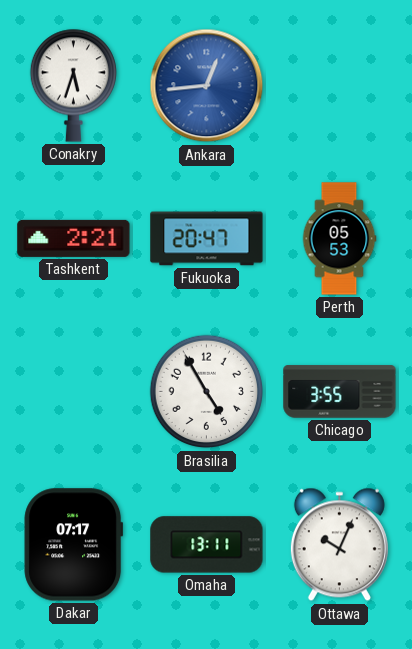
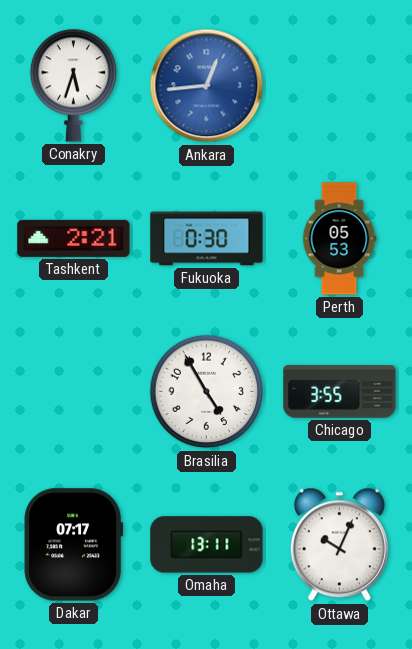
Fukuoka: 20:47 -> 0:30
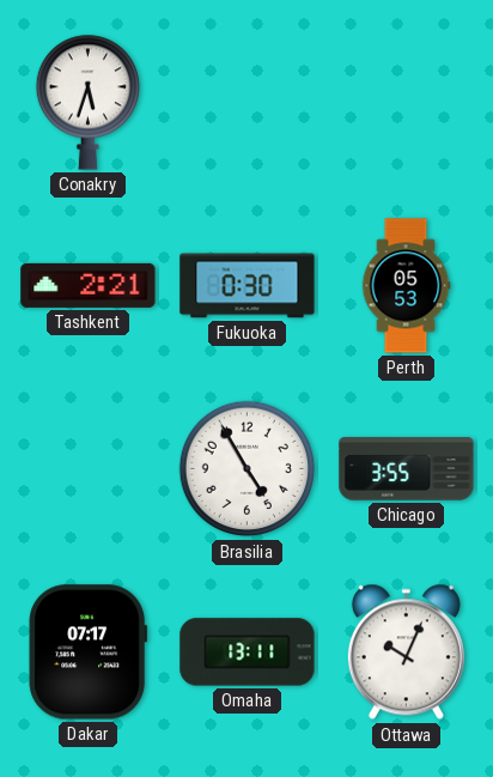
Ankara: 12:44 -> none
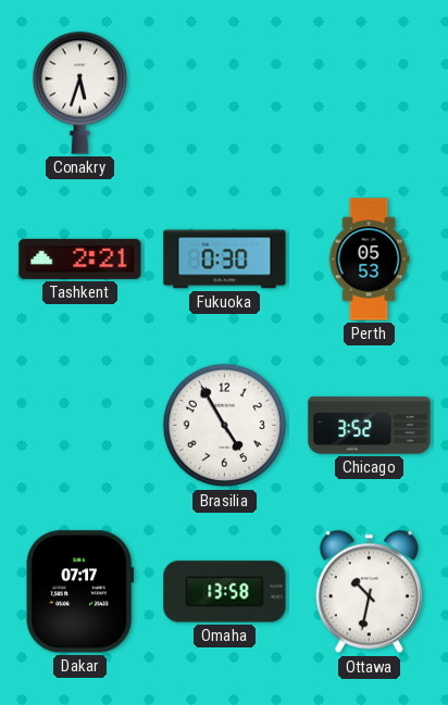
Chicago: 3:55 -> 3:52
Omaha: 13:11 -> 13:58
Ottawa: 10:04 -> 10:32
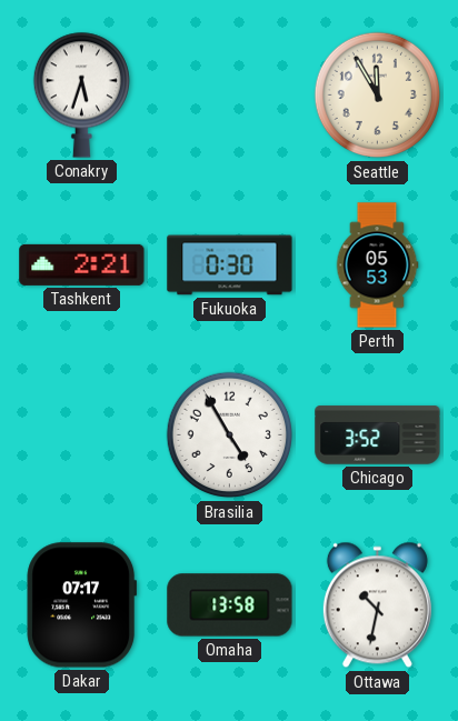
Seattle: none -> 11:55
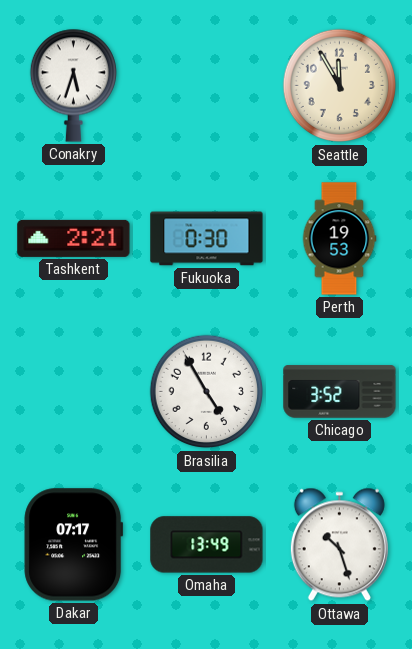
Perth: 05:53 -> 19:53
Omaha: 13:58 -> 13:49
Ottawa: 10:32 -> 10:27
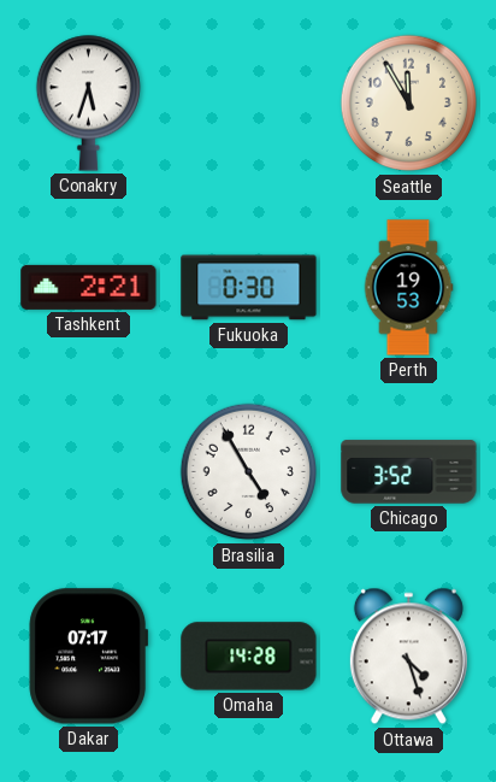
Omaha: 13:49 -> 14:28
Ottawa: 10:27 -> 4:27
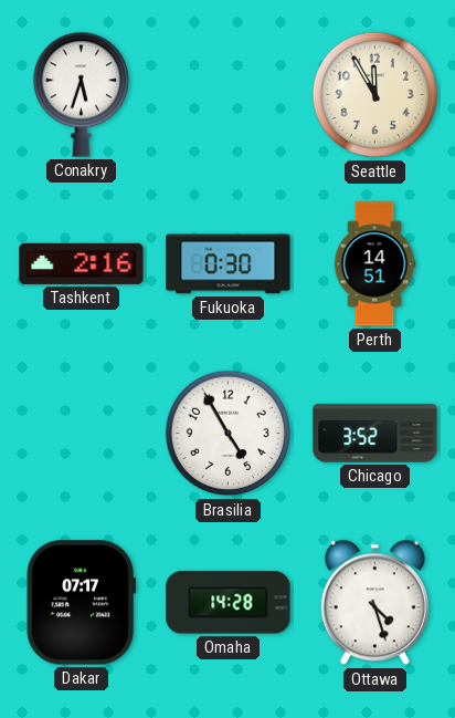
Tashkent: 2:21 -> 2:16
Perth: 19:53 -> 14:51
